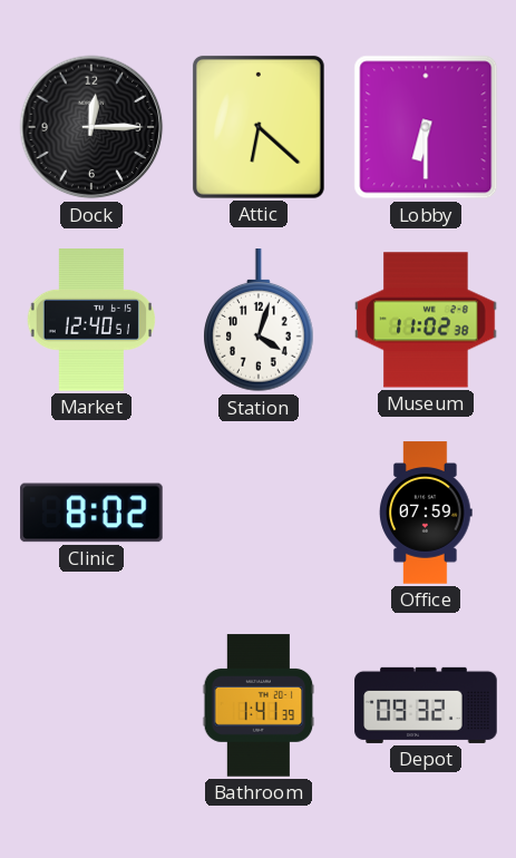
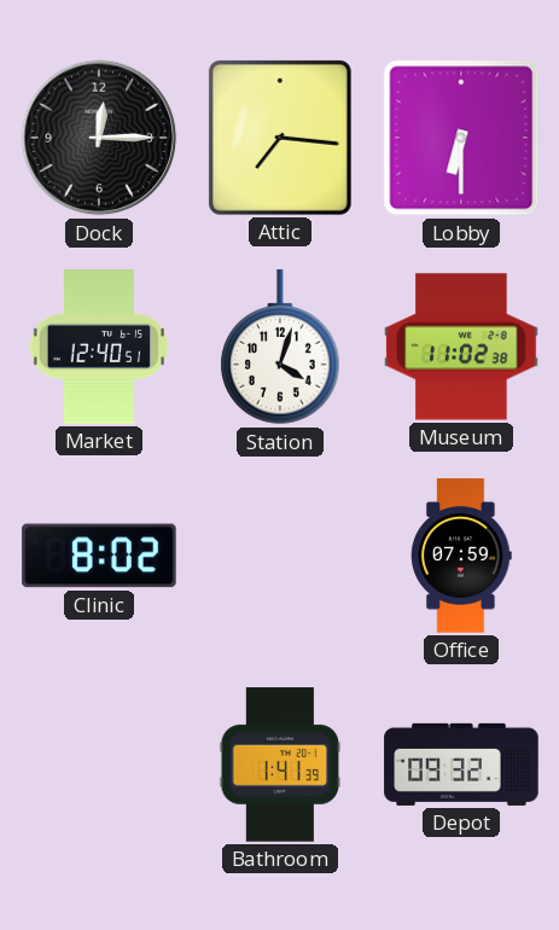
Attic: 6:22 -> 7:16
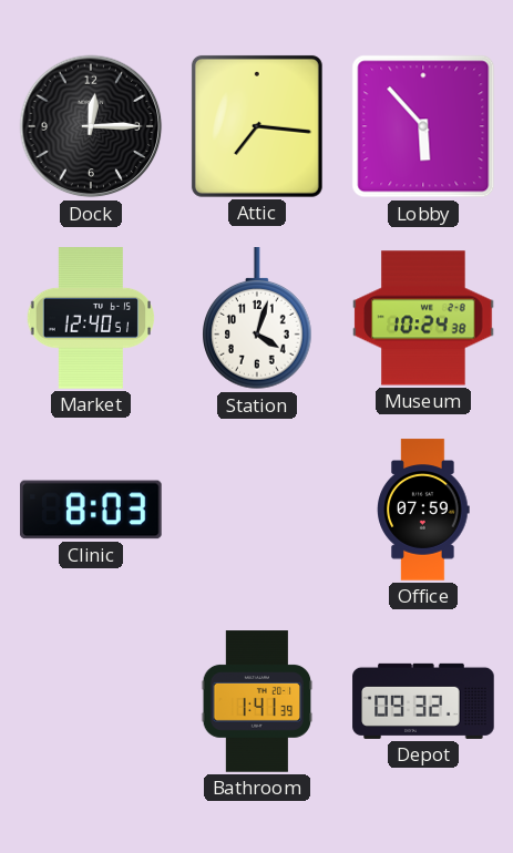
Lobby: 6:30 -> 5:53
Museum: 11:02 -> 10:24
Clinic: 8:02 -> 8:03
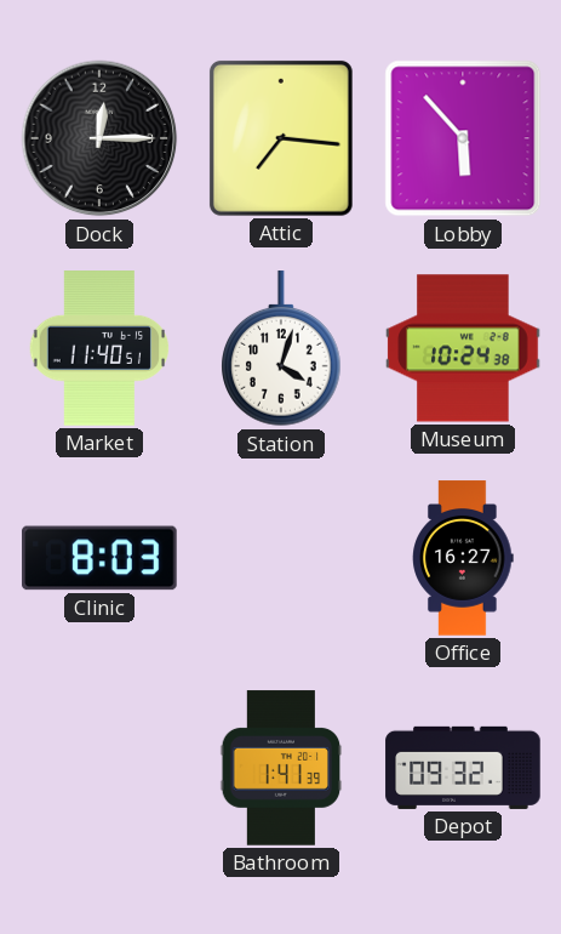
Market: 12:40 -> 11:40
Office: 07:59 -> 16:27
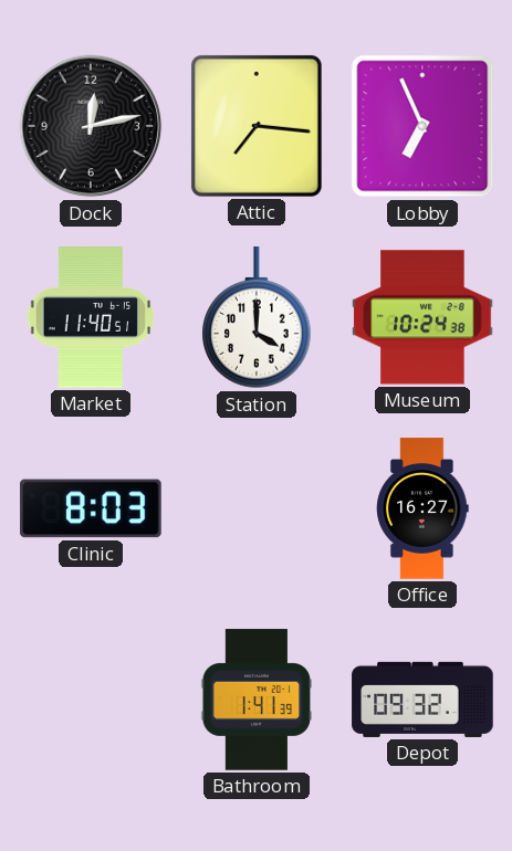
Dock: 12:15 -> 12:13
Lobby: 5:53 -> 6:56
Station: 4:03 -> 4:00
